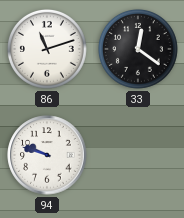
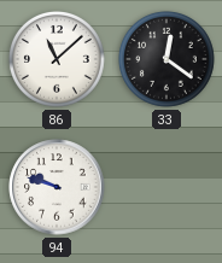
86: 11:12 -> 11:08
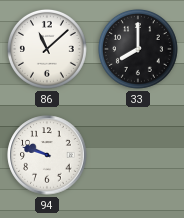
33: 12:21 -> 8:00
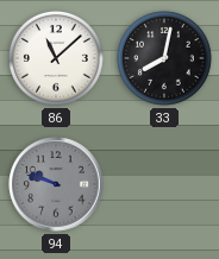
33: 8:00 -> 8:02
94 dial: white -> grey
